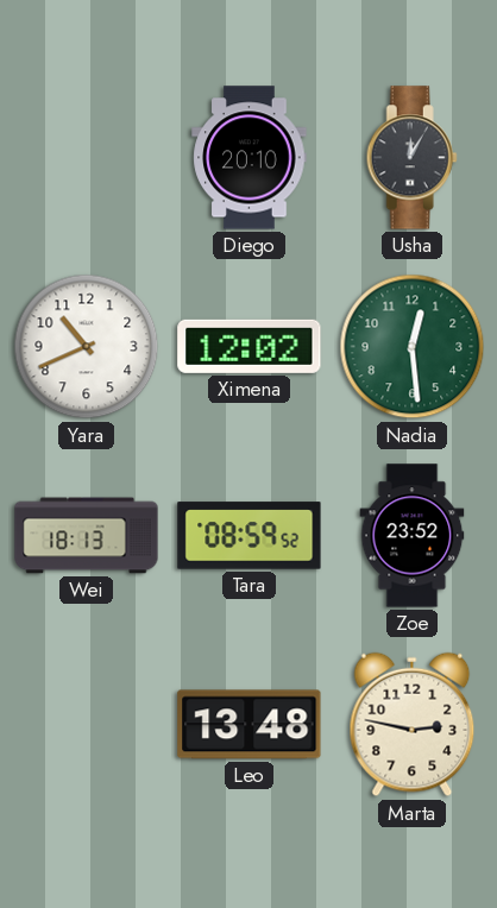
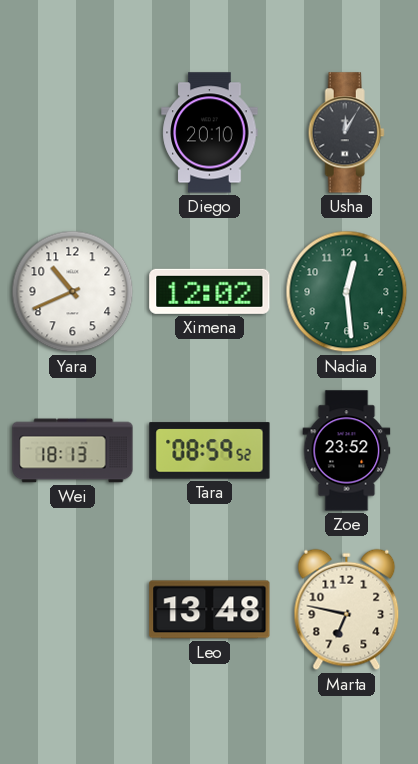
Marta: 2:47 -> 6:47
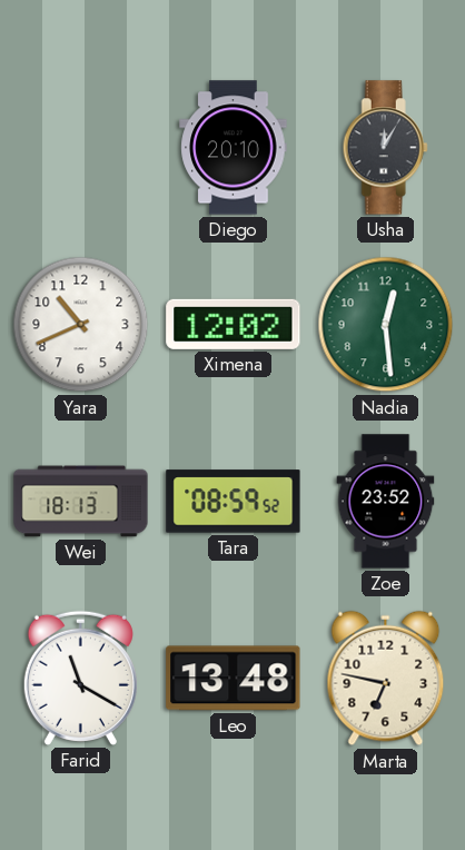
Farid: none -> 11:20
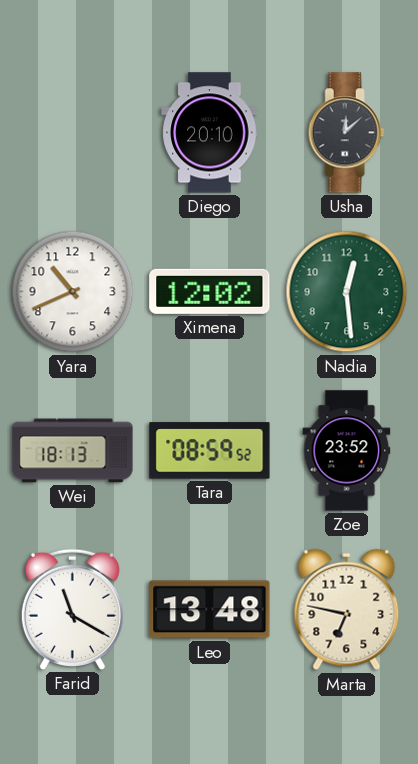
Usha: 12:05 -> 12:08
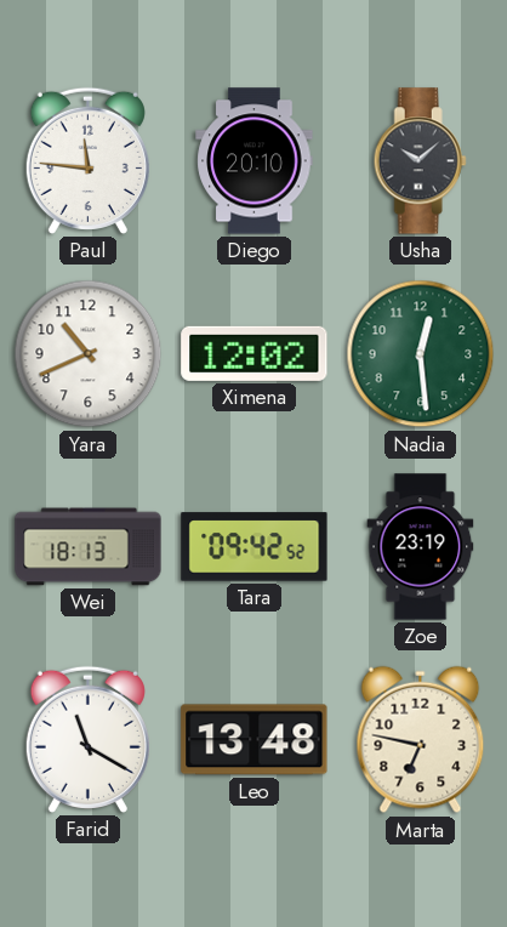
Paul: none -> 11:46
Usha: 12:08 -> 10:08
Tara: 08:59 -> 09:42
Zoe: 23:52 -> 23:19
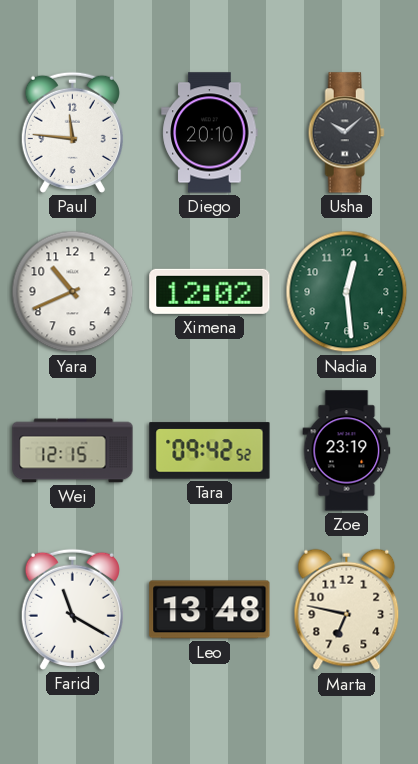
Wei: 18:13 -> 12:15
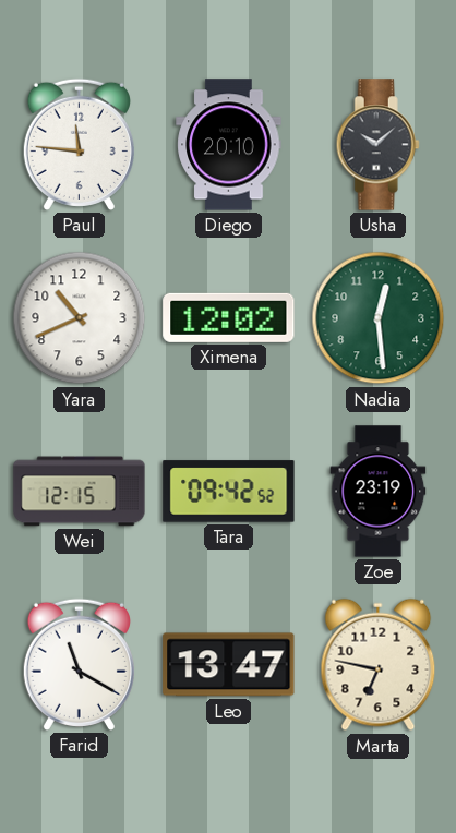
Leo: 13:48 -> 13:47
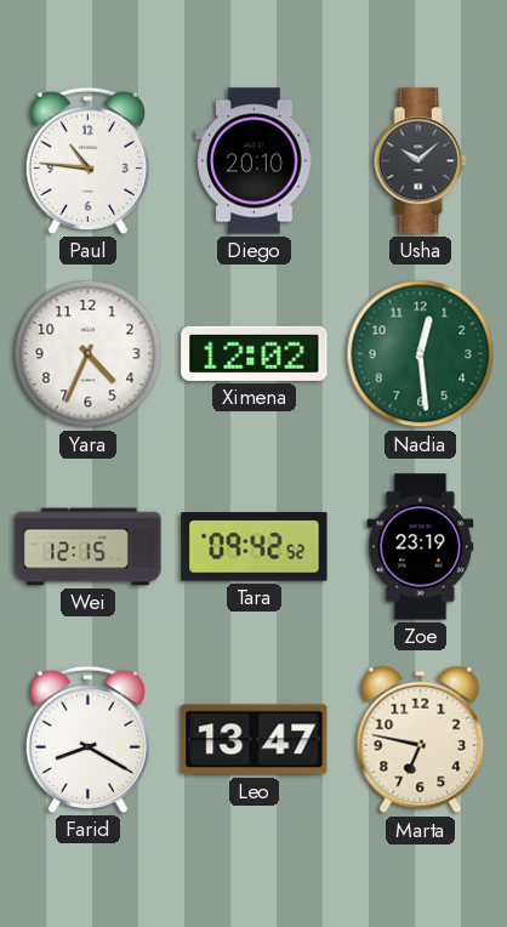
Paul: 11:46 -> 10:46
Yara: 10:41 -> 4:34
Farid: 11:20 -> 8:20
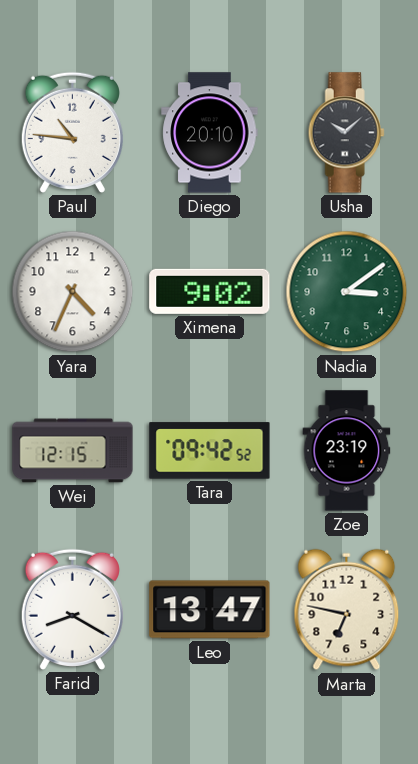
Ximena: 12:02 -> 9:02
Nadia: 12:29 -> 3:09
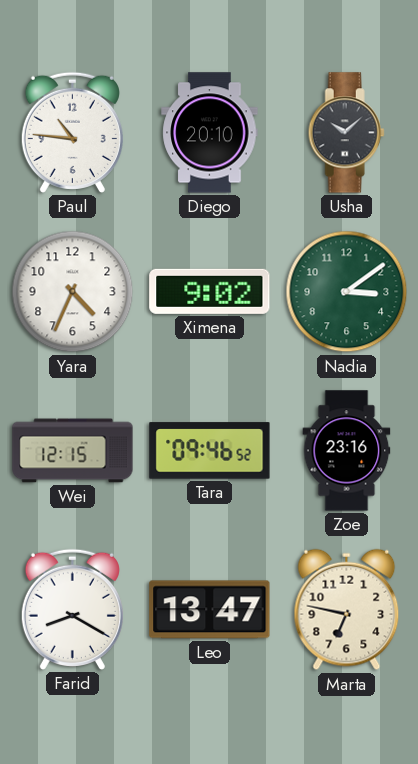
Tara: 09:42 -> 09:46
Zoe: 23:19 -> 23:16
